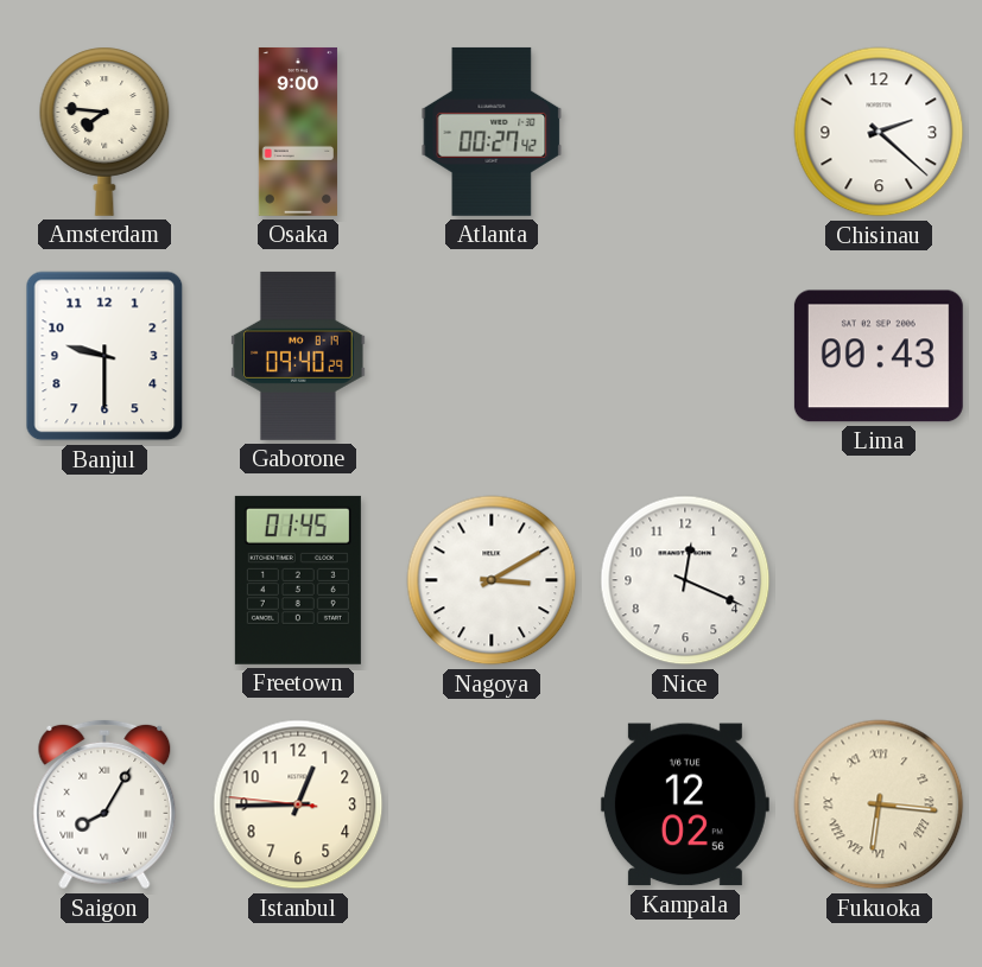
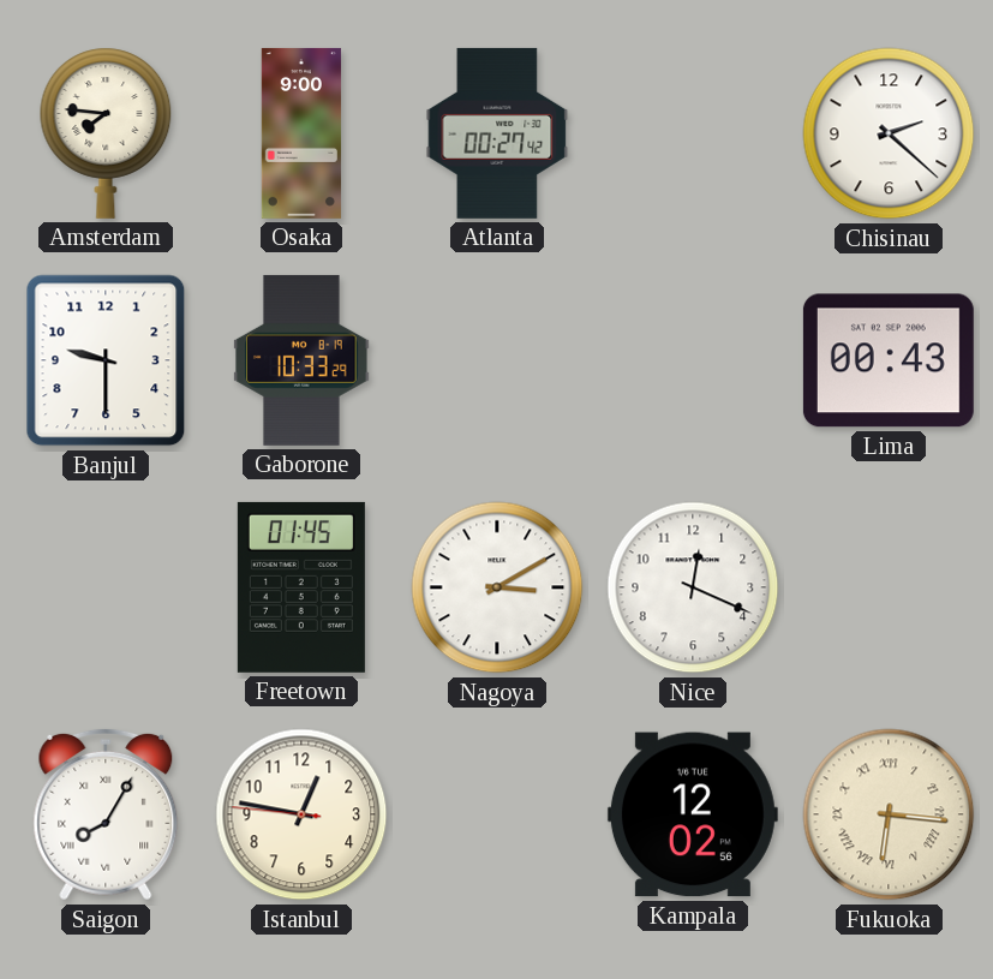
Gaborone: 09:40 -> 10:33
Istanbul: 12:44 -> 12:46
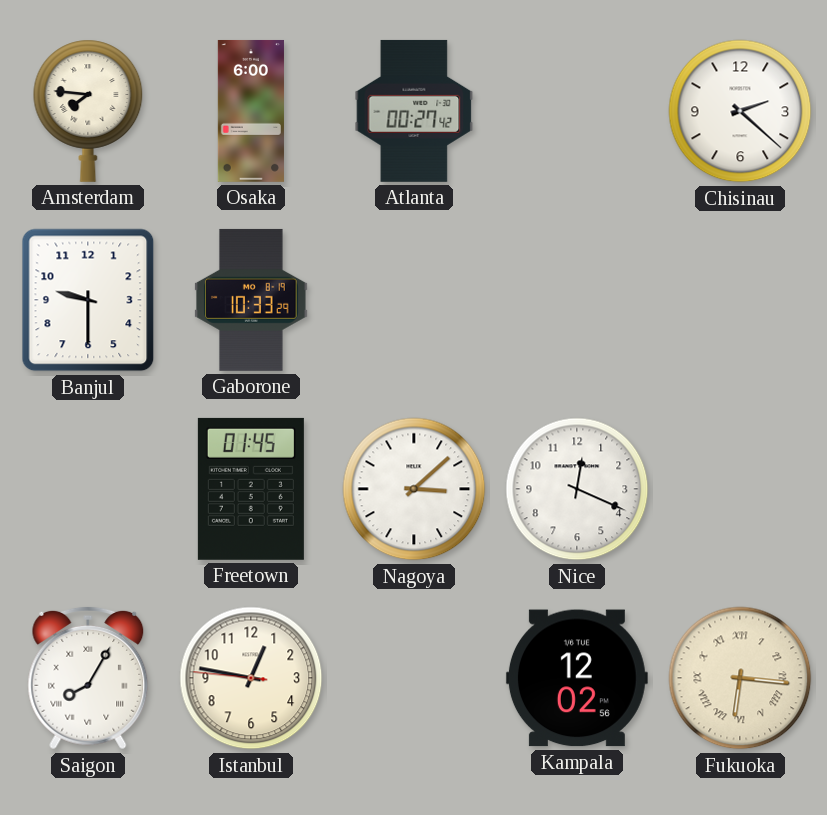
Osaka: 9:00 -> 6:00
Lima: 00:43 -> none
Nagoya: 3:10 -> 3:08
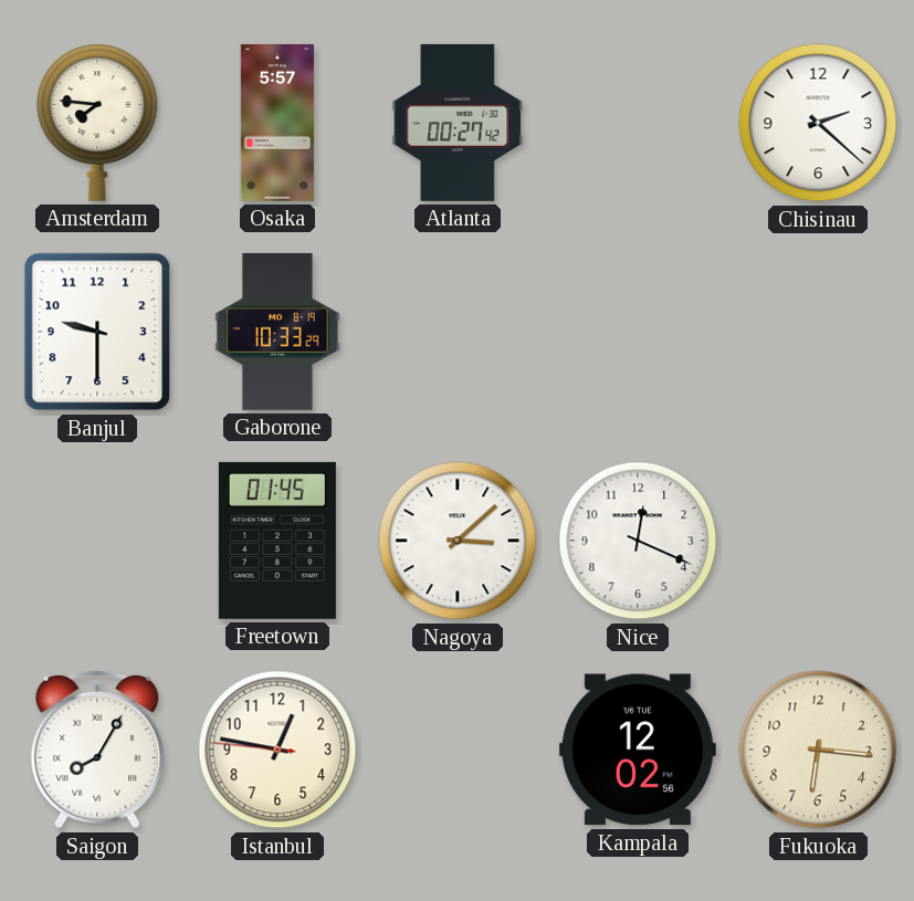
Osaka: 6:00 -> 5:57
Fukuoka numerals: Roman -> Arabic
